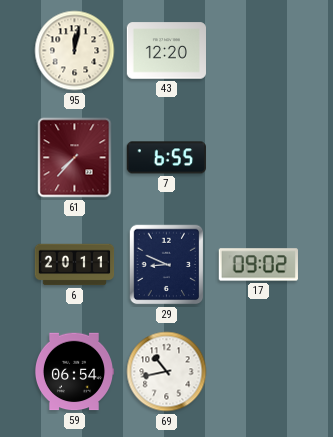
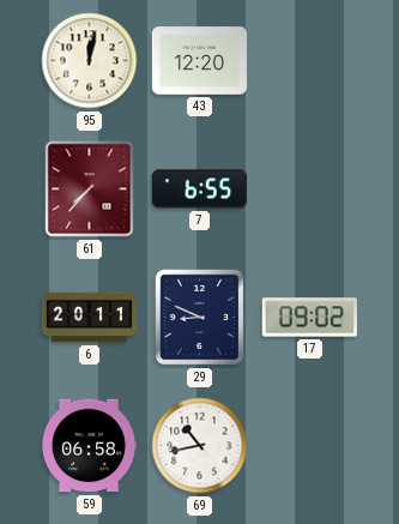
59: 06:54 -> 06:58
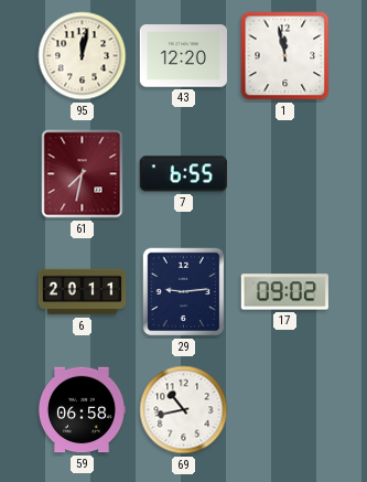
1: none -> 11:58
61: 7:37 -> 7:32
29: 8:49 -> 9:14
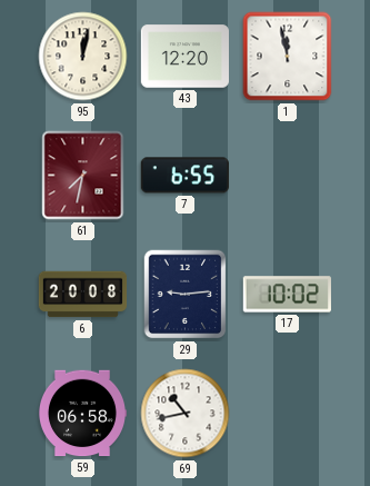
6: 20:11 -> 20:08
17: 09:02 -> 10:02
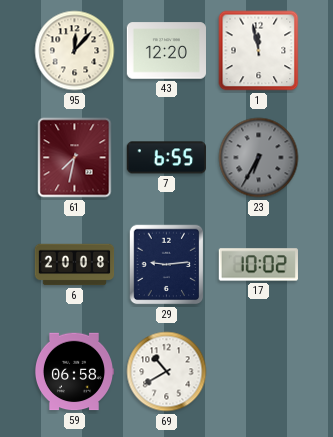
95: 12:02 -> 12:07
23: none -> 6:35
69: 10:43 -> 10:40
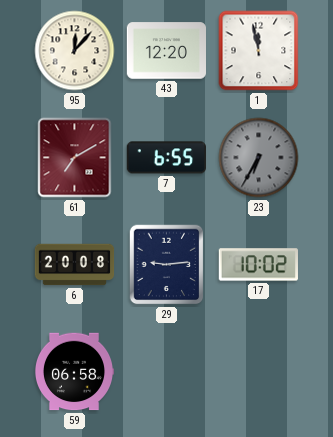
61: 7:32 -> 7:10
69: 10:40 -> none
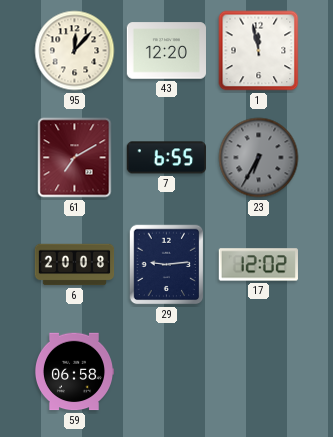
17: 10:02 -> 12:02
